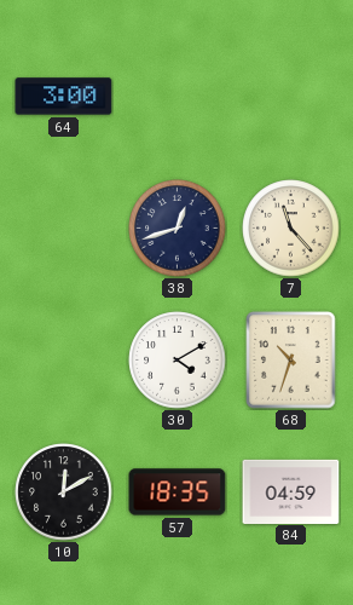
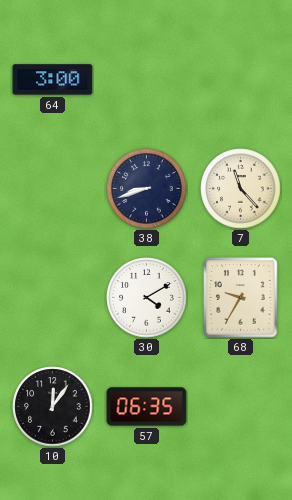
38: 12:42 -> 8:42
68: 10:33 -> 9:35
10: 12:10 -> 12:06
57: 18:35 -> 06:35
84: 04:59 -> none
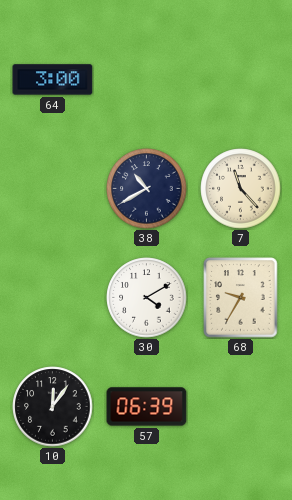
38: 8:42 -> 10:40
57: 06:35 -> 06:39
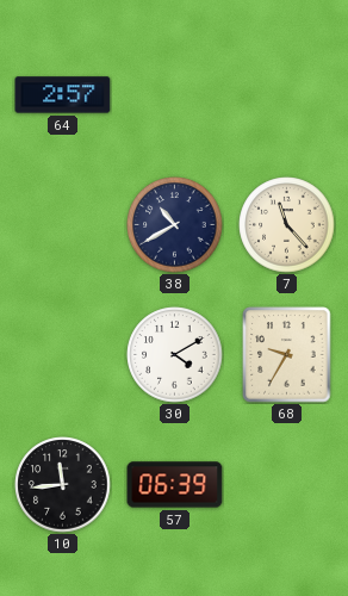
64: 3:00 -> 2:57
10: 12:06 -> 11:44
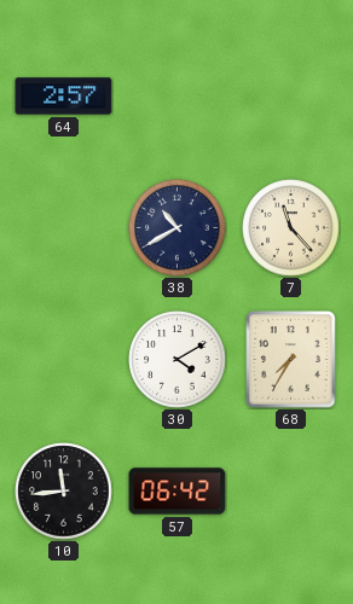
68: 9:35 -> 7:35
57: 06:39 -> 06:42
